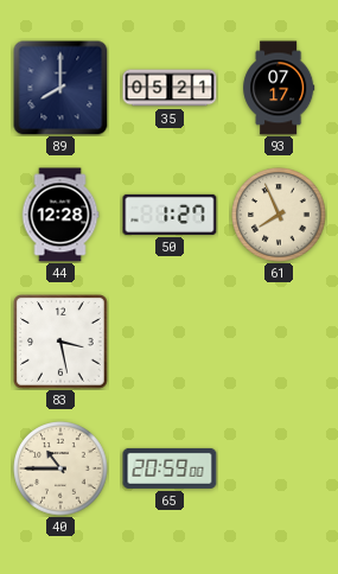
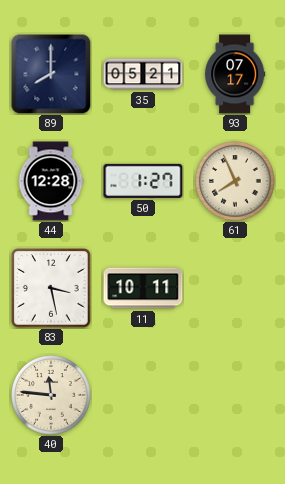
11: none -> 10:11
40: 10:45 -> 11:46
65: 20:59 -> none
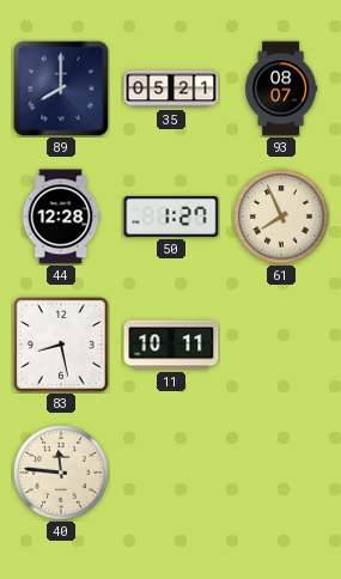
93: 07:17 -> 08:07
83: 3:28 -> 8:28
